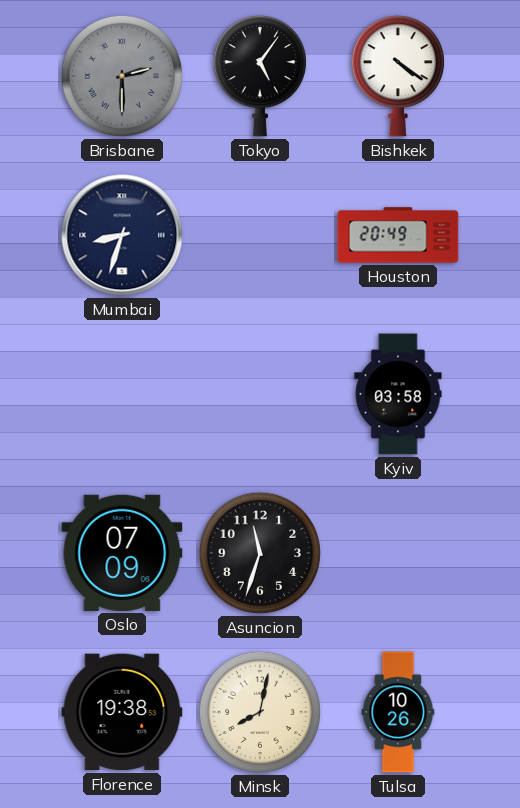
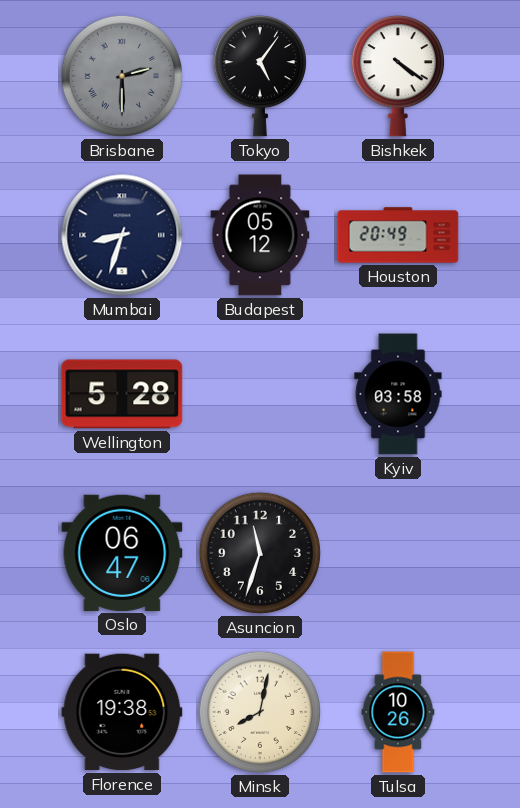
Budapest: none -> 05:12
Wellington: none -> 5:28
Oslo: 07:09 -> 06:47
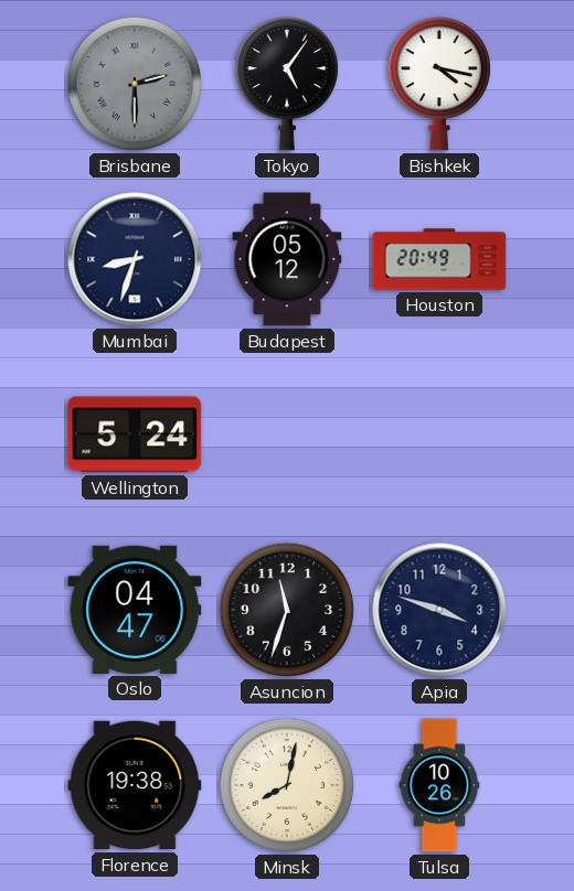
Bishkek: 4:21 -> 4:17
Wellington: 5:28 -> 5:24
Kyiv: 03:58 -> none
Oslo: 06:47 -> 04:47
Apia: none -> 3:48
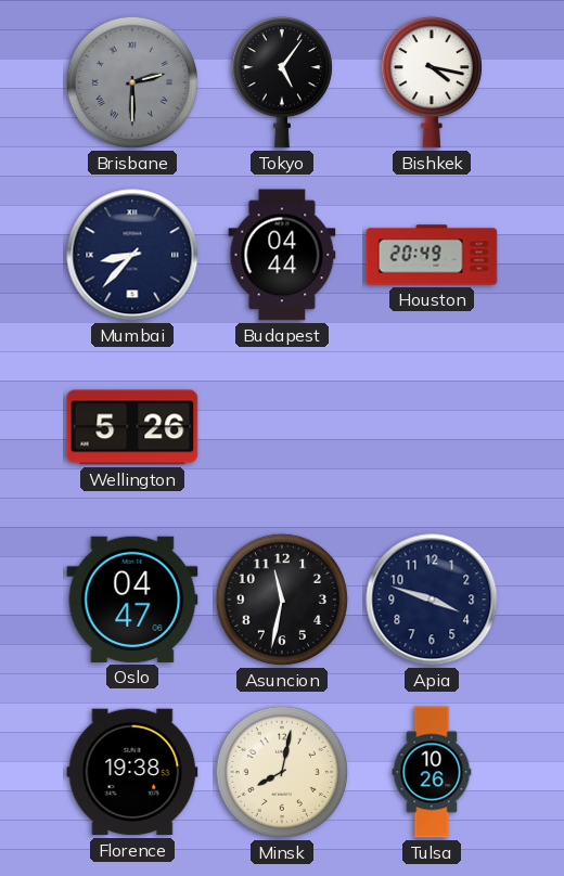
Mumbai: 8:33 -> 8:37
Budapest: 05:12 -> 04:44
Wellington: 5:24 -> 5:26
Asuncion: 11:33 -> 11:32
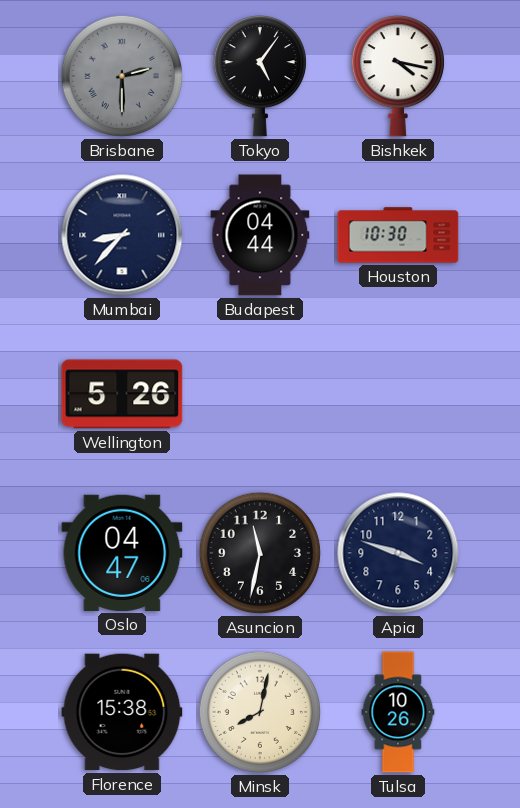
Houston: 20:49 -> 10:30
Florence: 19:38 -> 15:38
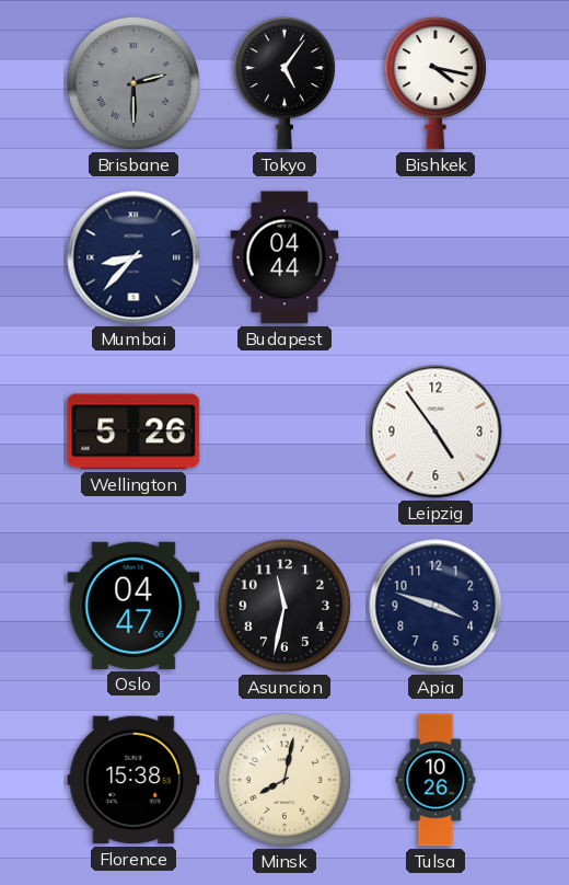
Houston: 10:30 -> none
Leipzig: none -> 4:54
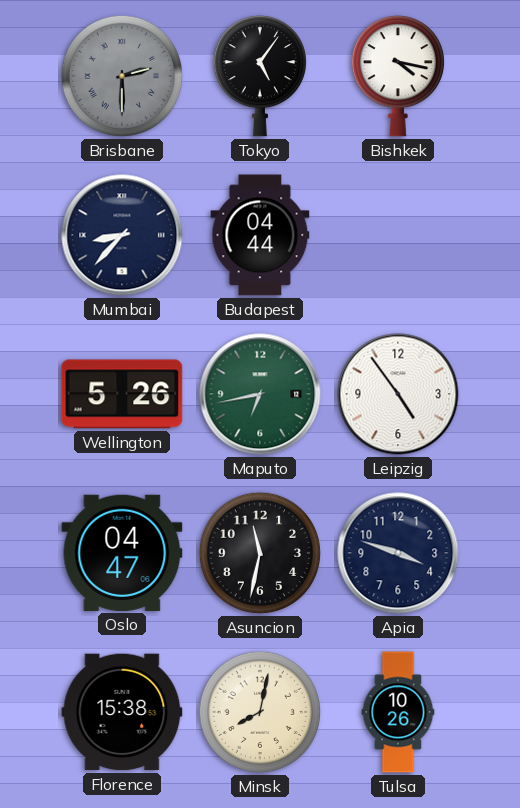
Maputo: none -> 6:43
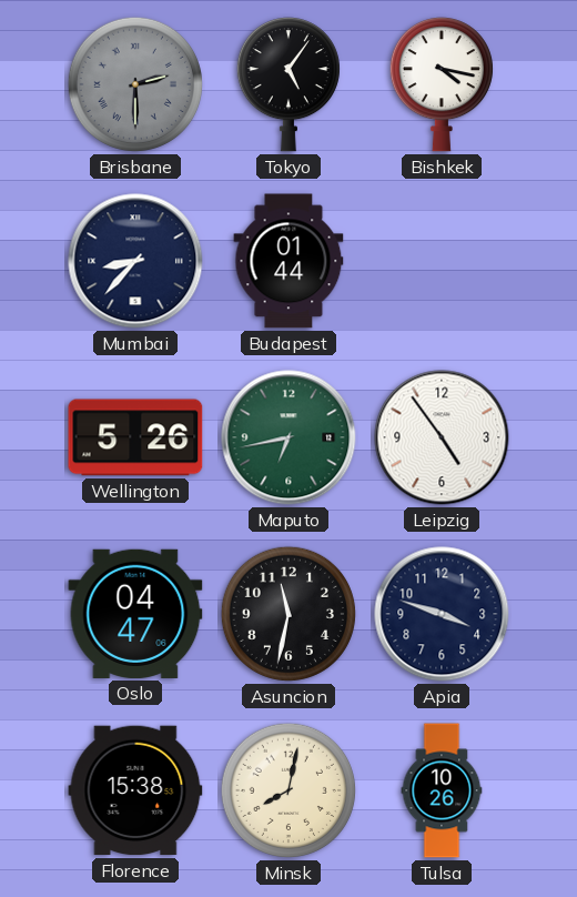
Budapest: 04:44 -> 01:44
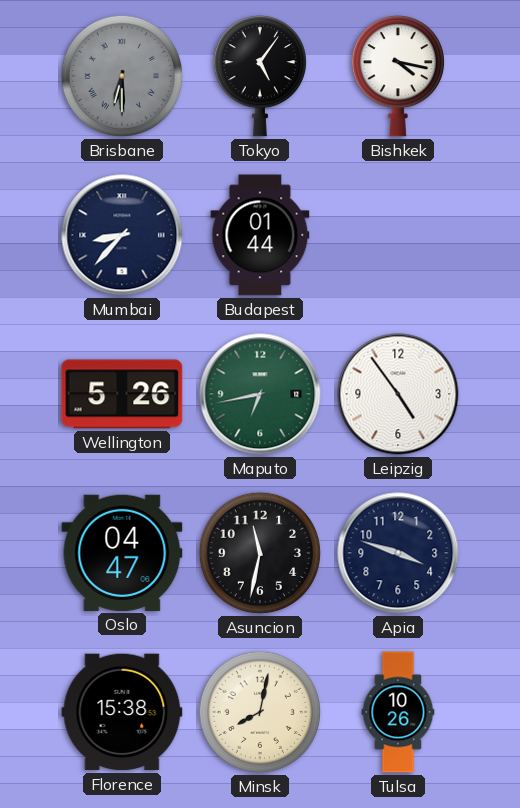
Brisbane: 2:30 -> 6:30
